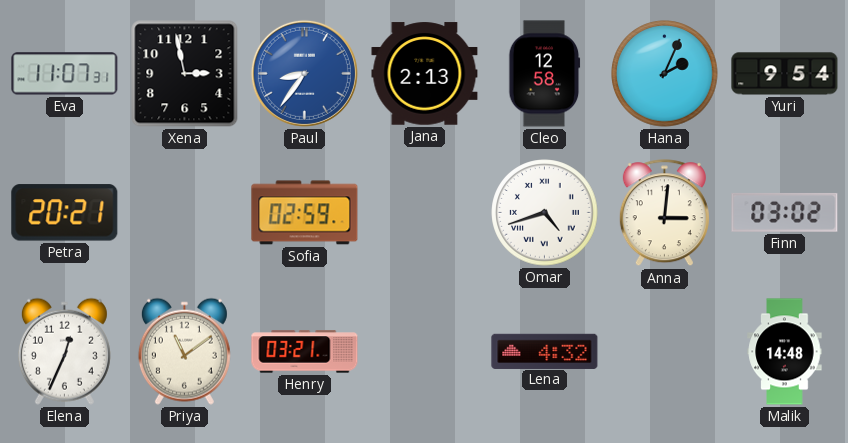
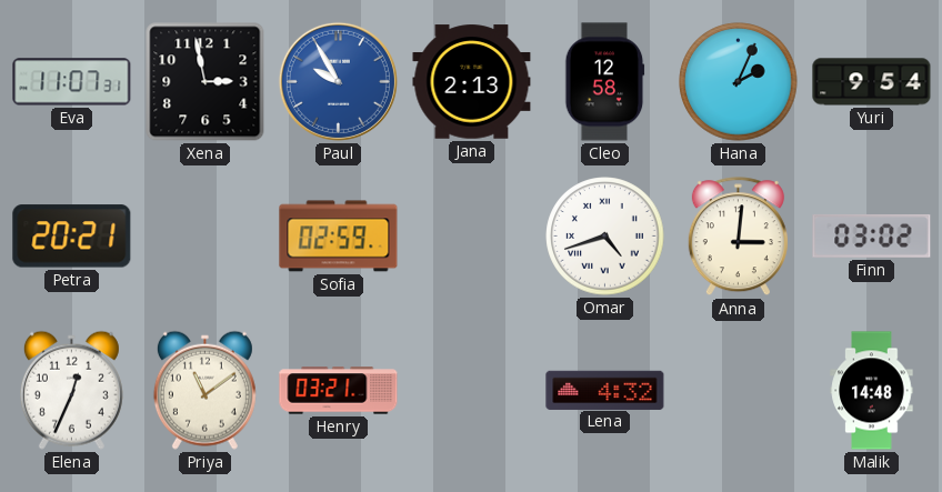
Paul: 8:36 -> 9:55
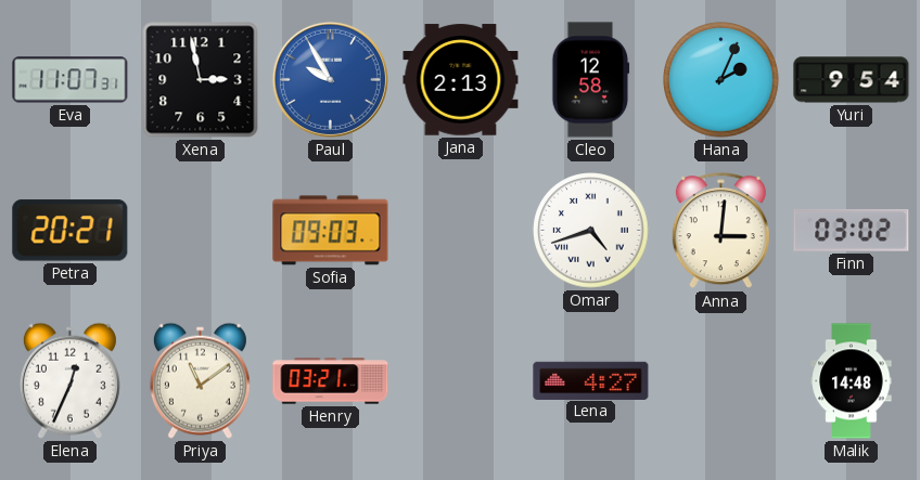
Sofia: 02:59 -> 09:03
Lena: 4:32 -> 4:27
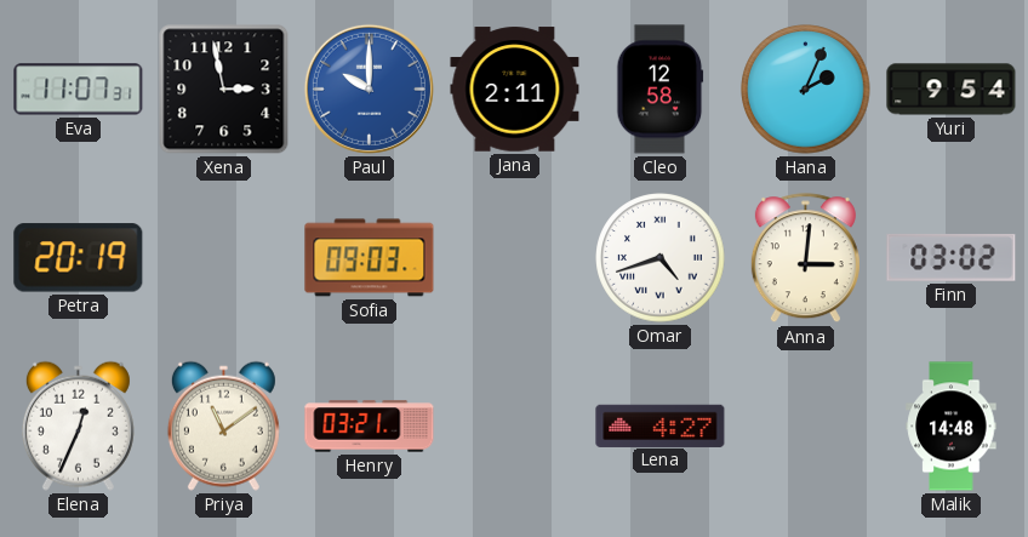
Paul: 9:55 -> 10:00
Jana: 2:13 -> 2:11
Petra: 20:21 -> 20:19
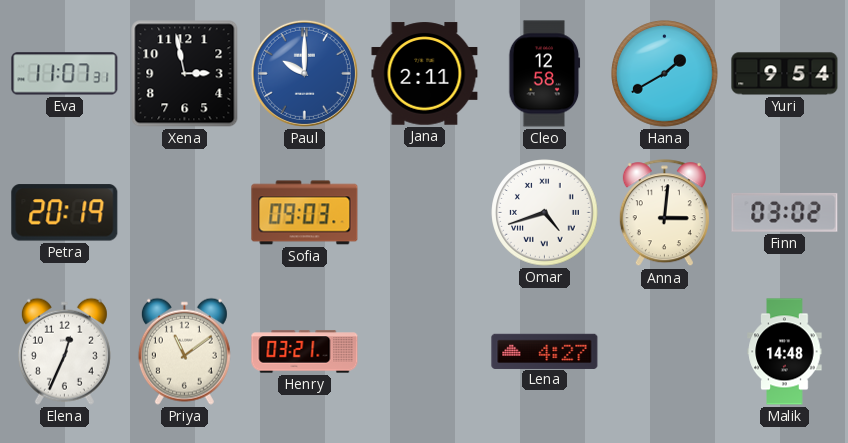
Hana: 2:04 -> 1:40
